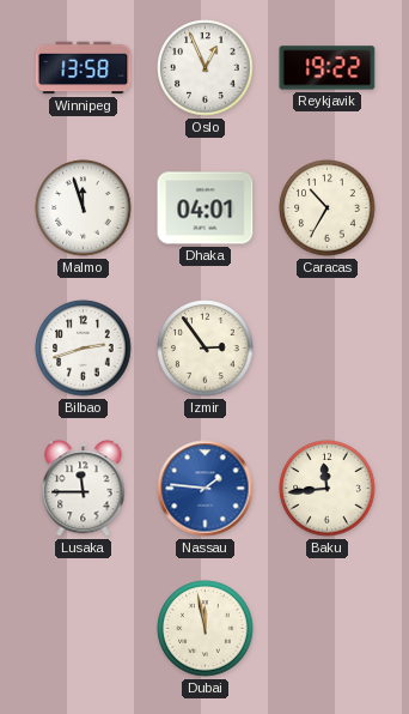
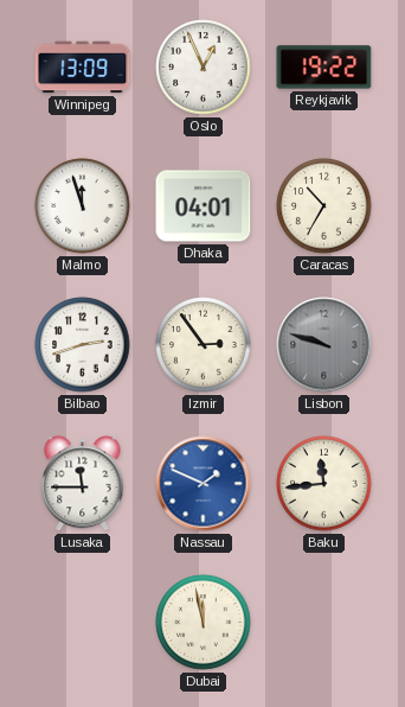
Winnipeg: 13:58 -> 13:09
Lisbon: none -> 9:48
Nassau: 1:46 -> 1:49
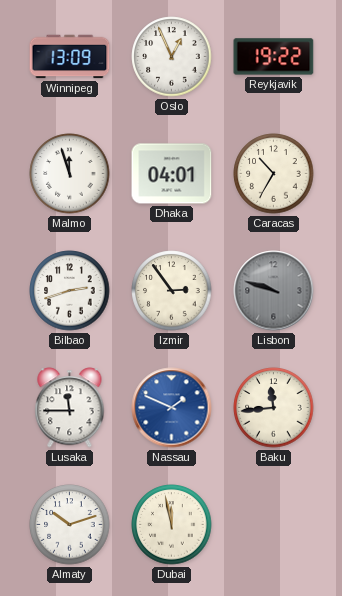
Almaty: none -> 10:12
